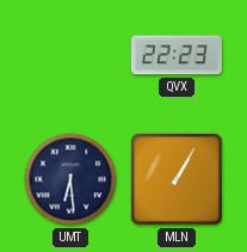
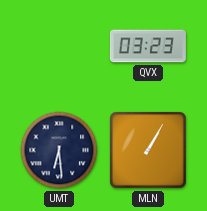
QVX: 22:23 -> 03:23
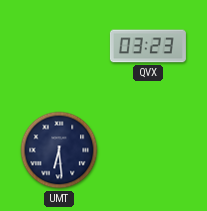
MLN: 1:05 -> none
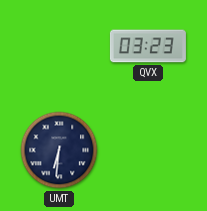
UMT: 6:29 -> 6:31
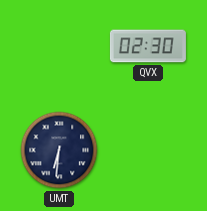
QVX: 03:23 -> 02:30
